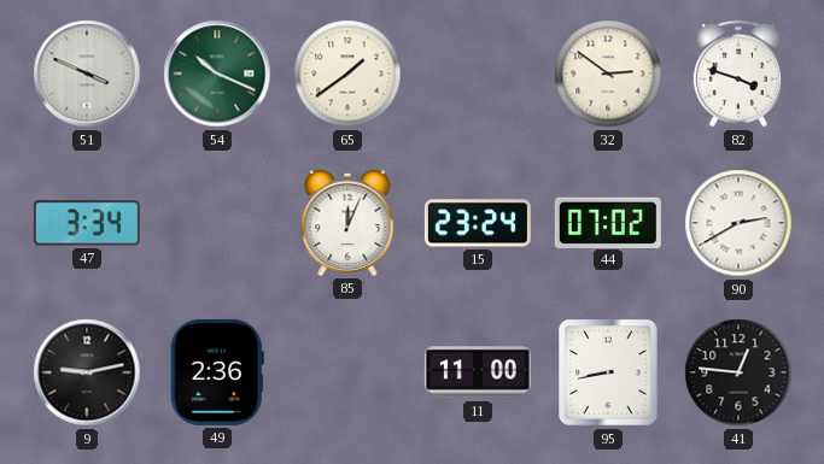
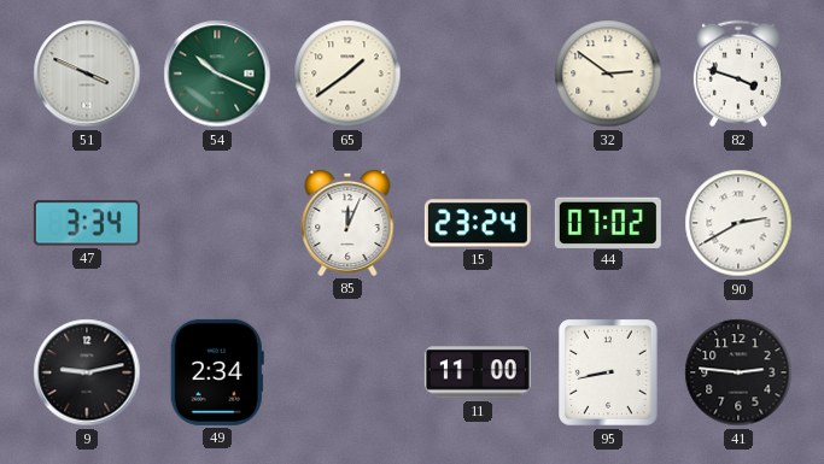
49: 2:36 -> 2:34
41: 12:46 -> 2:46
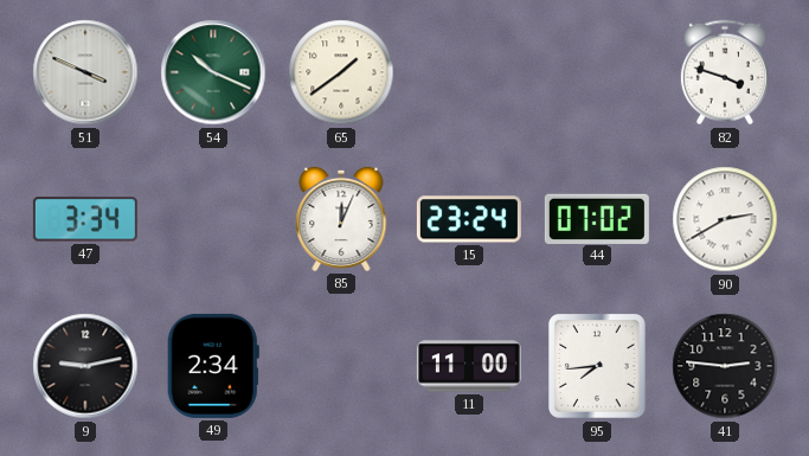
32: 2:51 -> none
95: 8:43 -> 7:44
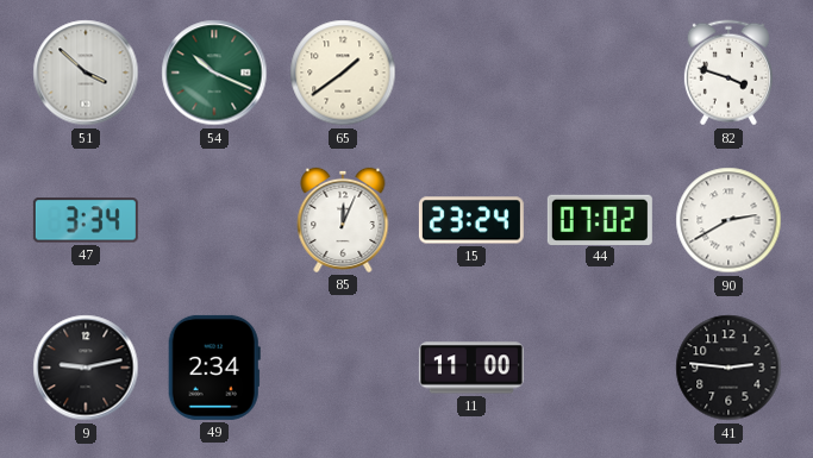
51: 3:49 -> 3:52
95: 7:44 -> none
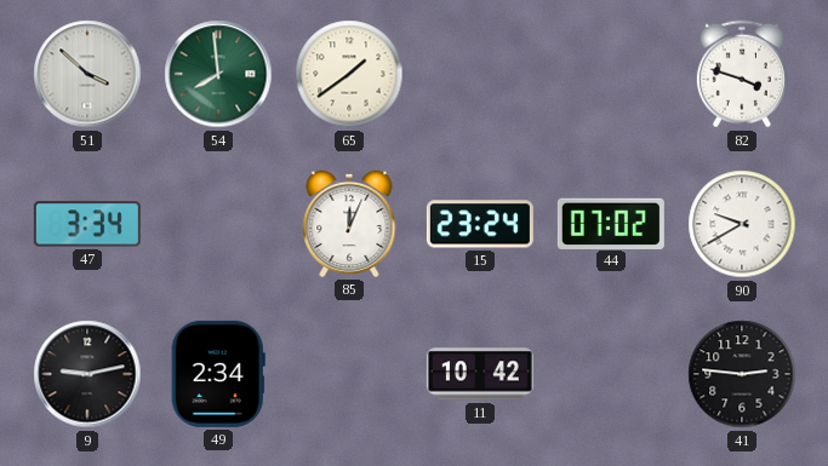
54: 10:19 -> 7:59
90: 2:40 -> 9:40
11: 11:00 -> 10:42
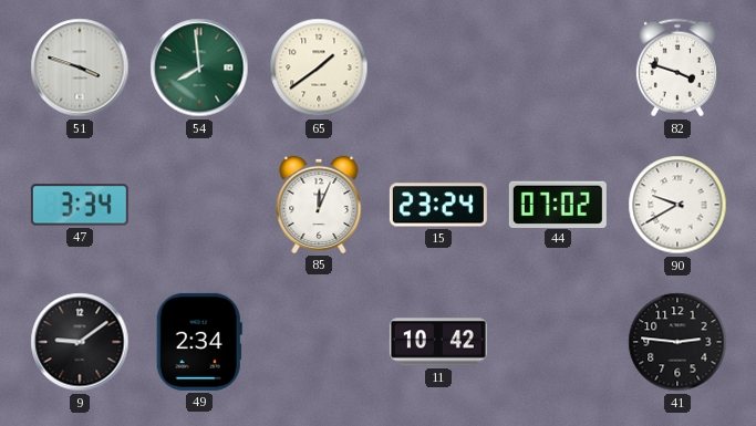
51: 3:52 -> 3:48
9: 9:13 -> 9:09
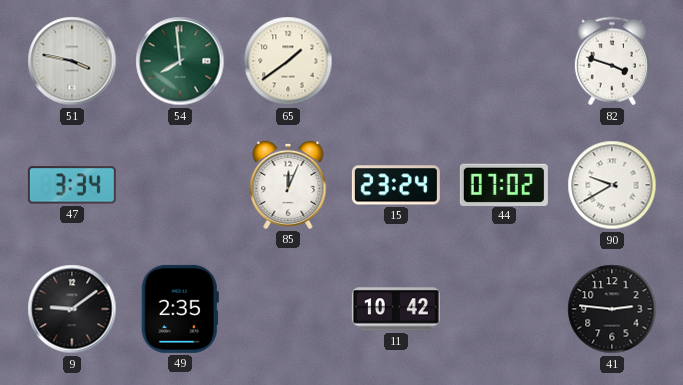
51: 3:48 -> 3:47
49: 2:34 -> 2:35
